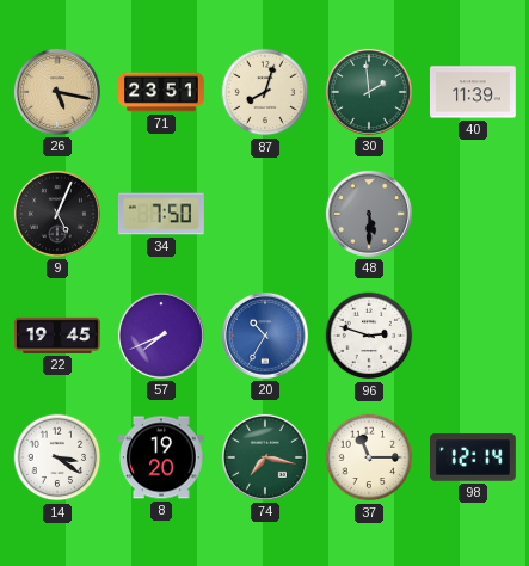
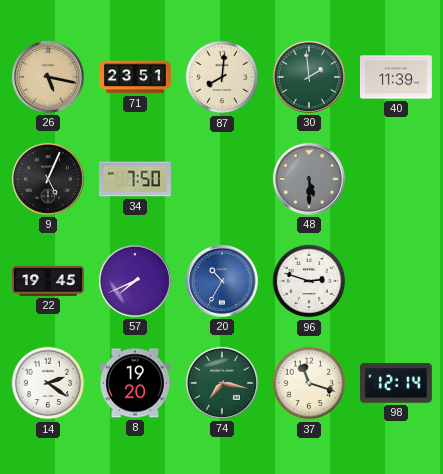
87: 8:03 -> 8:01
14: 3:21 -> 2:21
37: 11:15 -> 11:18
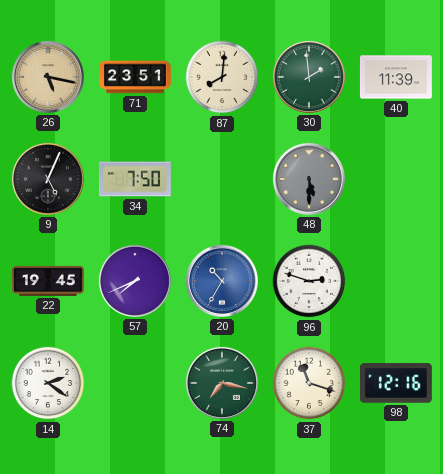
8: 19:20 -> none
98: 12:14 -> 12:16
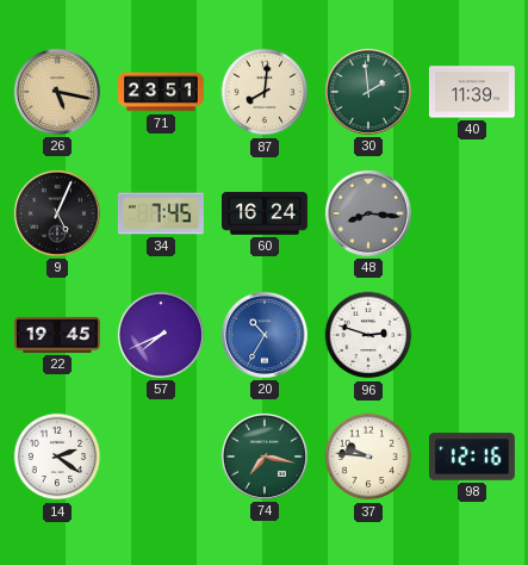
34: 7:50 -> 7:45
60: none -> 16:24
48: 5:30 -> 8:16
37: 11:18 -> 9:46
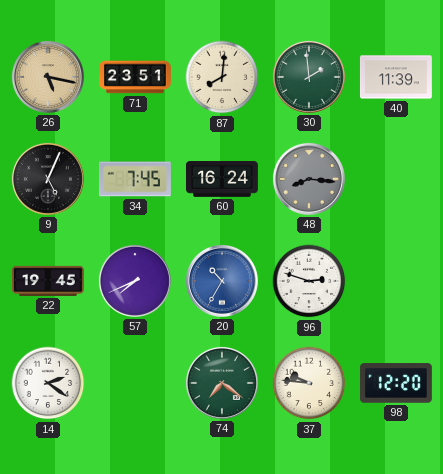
74: 7:17 -> 7:21
98: 12:16 -> 12:20
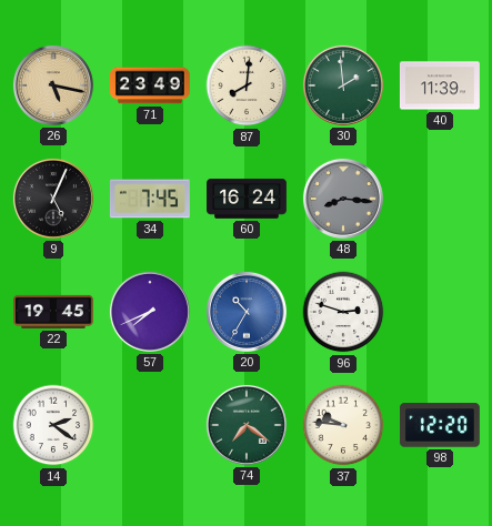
71: 23:51 -> 23:49
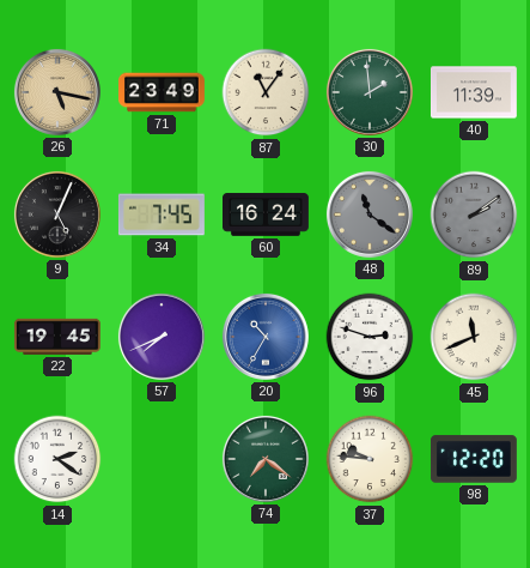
87: 8:01 -> 11:06
48: 8:16 -> 11:21
89: none -> 2:09
45: none -> 11:41
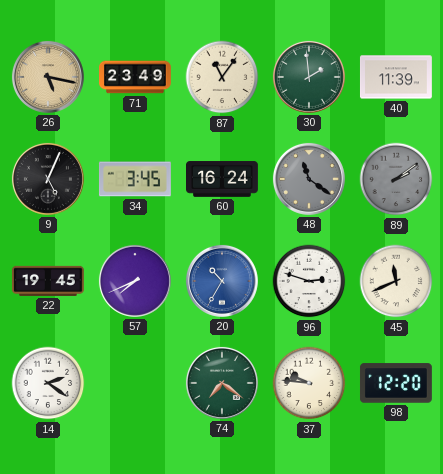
34: 7:45 -> 3:45
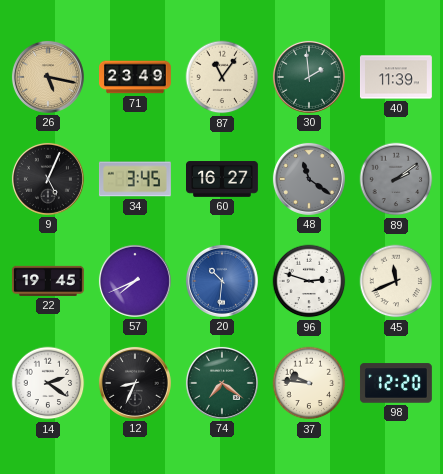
60: 16:24 -> 16:27
20: 10:35 -> 10:31
12: none -> 8:34
